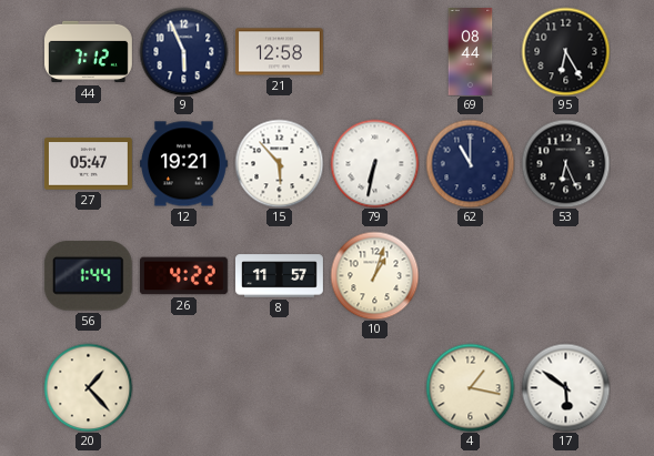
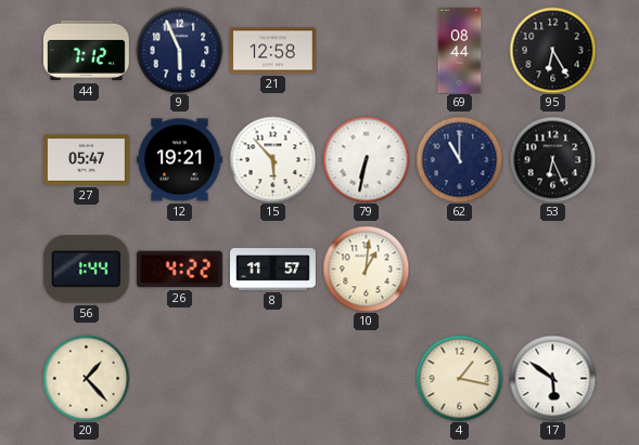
10: 1:03 -> 1:01
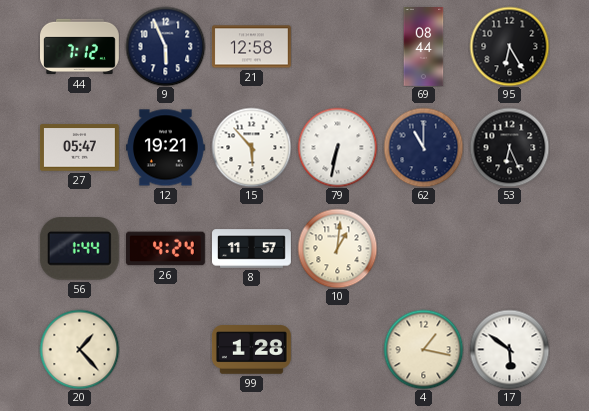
26: 4:22 -> 4:24
99: none -> 1:28
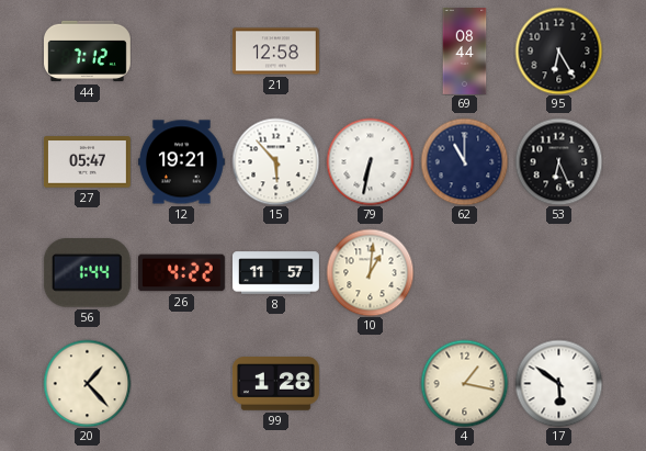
9: 5:56 -> none
26: 4:24 -> 4:22
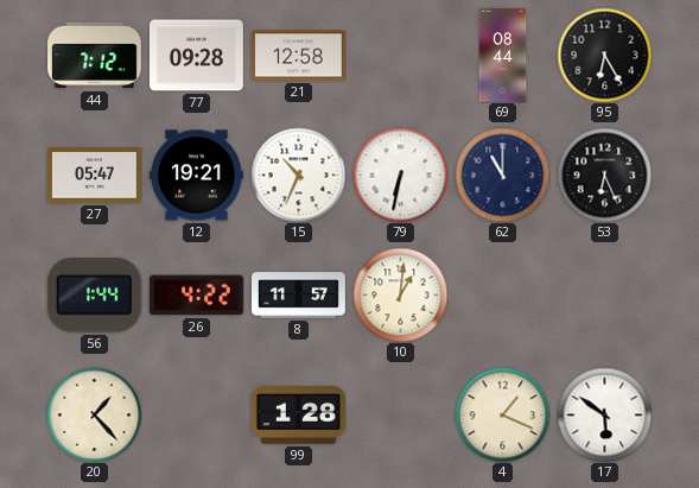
77: none -> 09:28
15: 5:53 -> 10:34
4: 1:17 -> 1:19
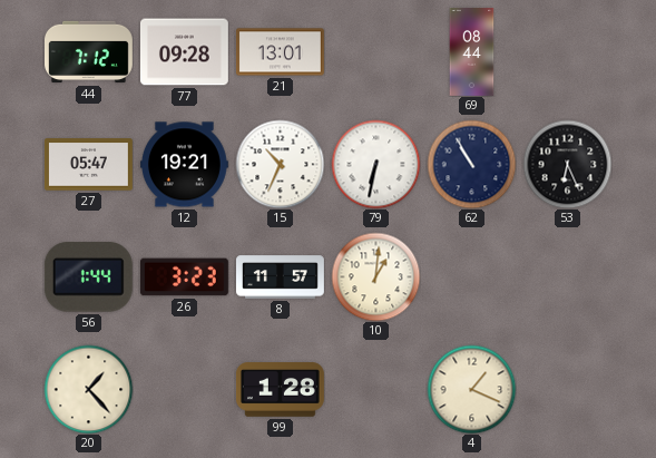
21: 12:58 -> 13:01
95: 6:25 -> none
62: 11:00 -> 10:55
26: 4:22 -> 3:23
17: 5:51 -> none
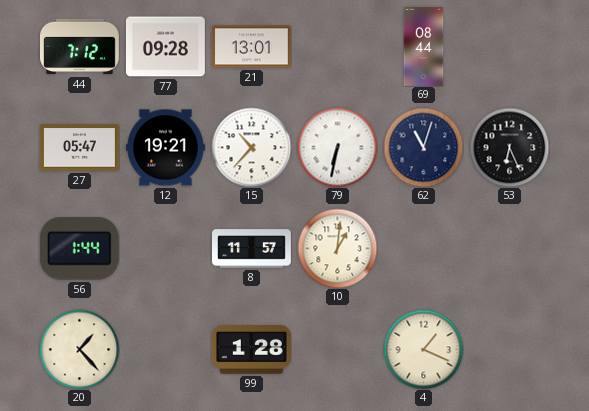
15: 10:34 -> 10:37
62: 10:55 -> 11:03
26: 3:23 -> none
